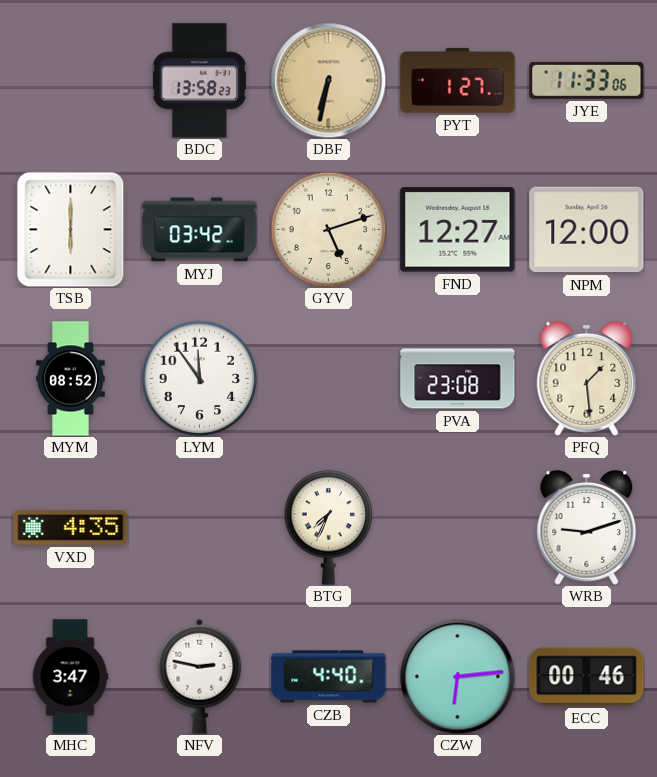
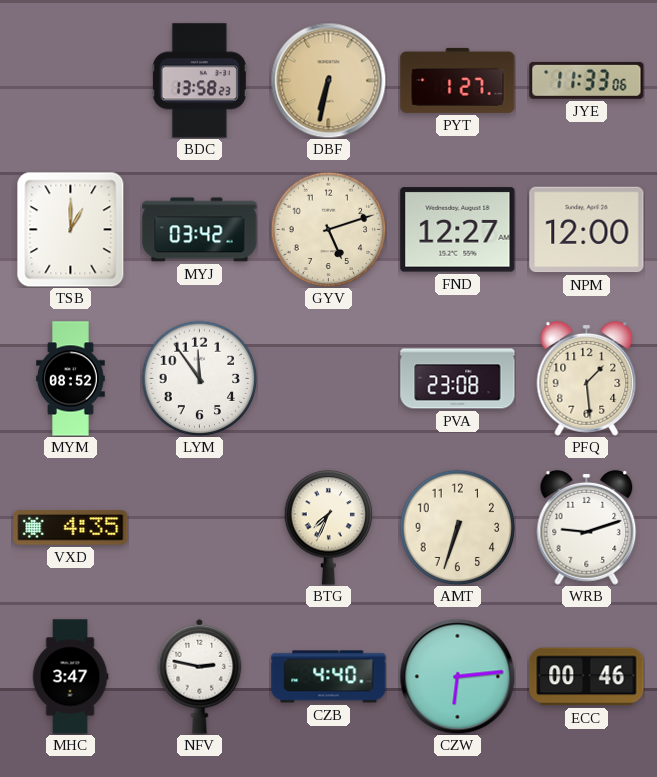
TSB: 6:00 -> 1:00
AMT: none -> 6:33
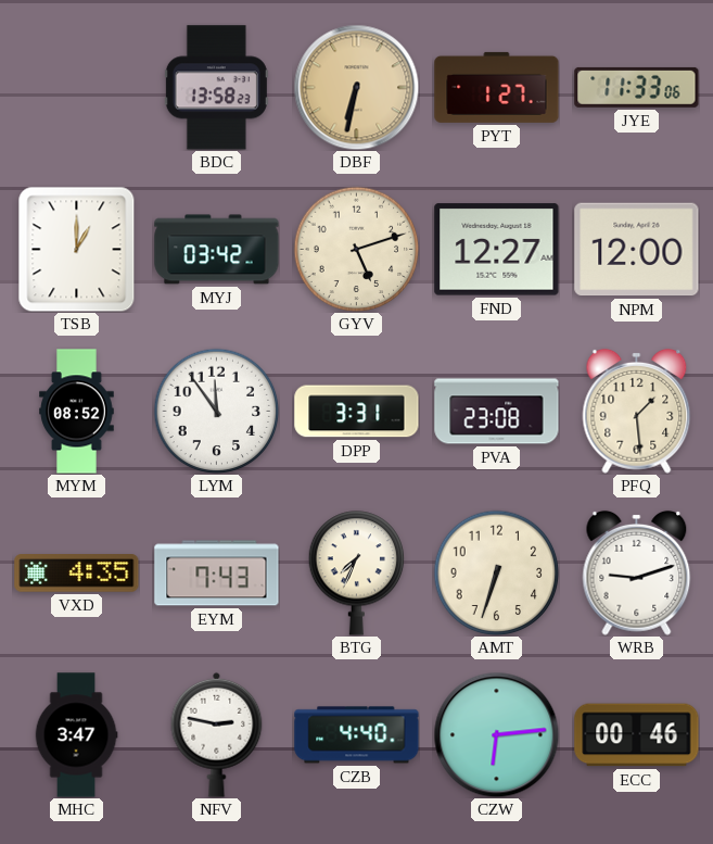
DPP: none -> 3:31
EYM: none -> 7:43
